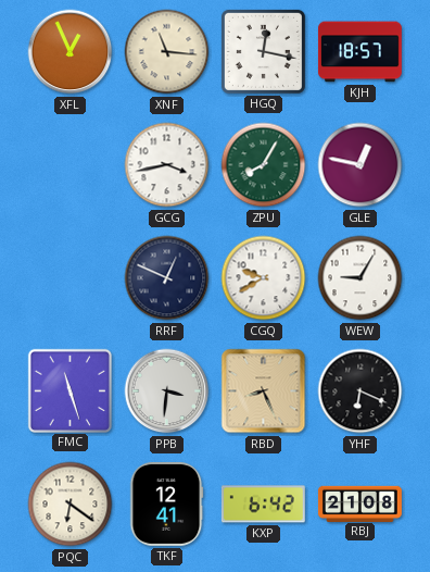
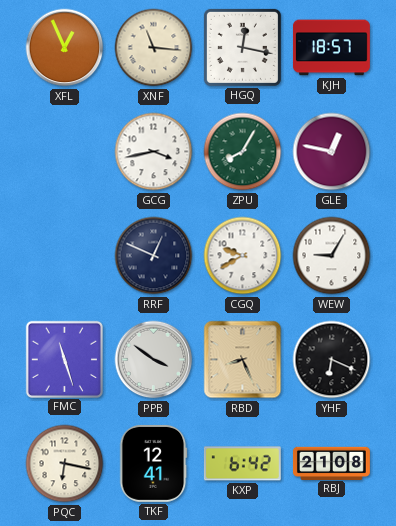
PPB: 3:31 -> 3:51
PQC: 6:21 -> 6:17
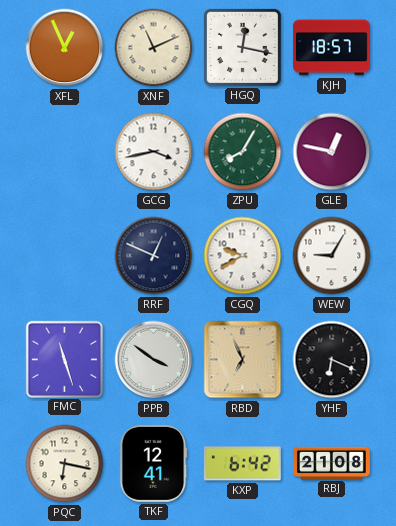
XNF: 11:16 -> 11:11
RBD: 8:26 -> 6:56
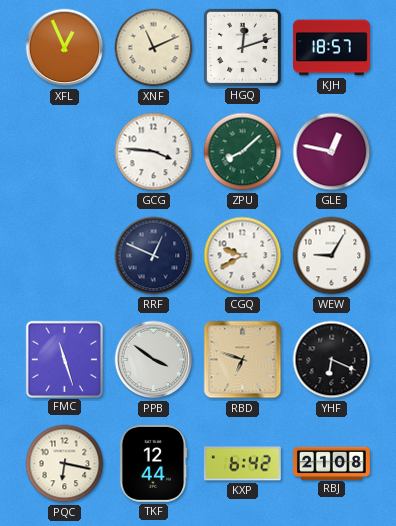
HGQ: 12:17 -> 12:12
GCG: 3:43 -> 3:46
ZPU: 8:05 -> 8:08
RBD: 6:56 -> 6:48
TKF: 12:41 -> 12:44
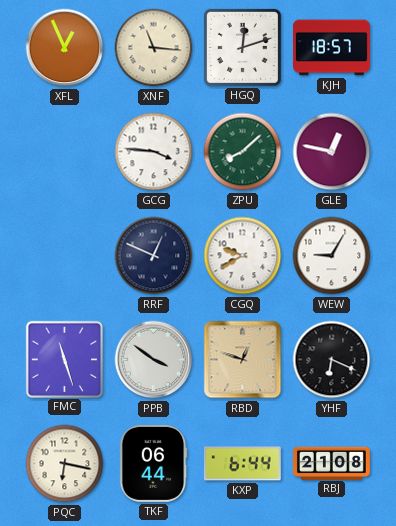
XNF: 11:11 -> 11:16
RBD: 6:48 -> 12:48
TKF: 12:44 -> 06:44
KXP: 6:42 -> 6:44
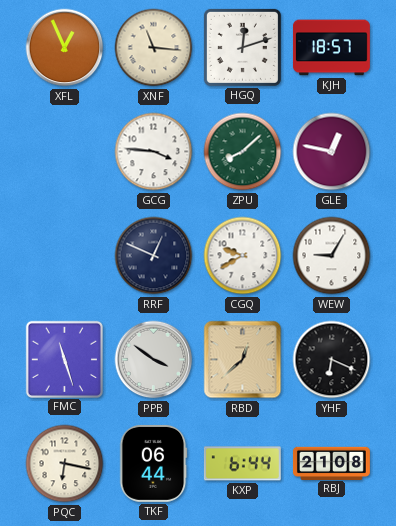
RBD: 12:48 -> 12:38
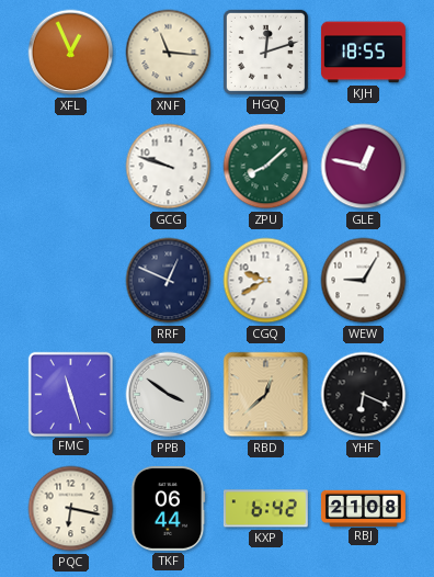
KJH: 18:57 -> 18:55
GCG: 3:46 -> 9:48
KXP: 6:44 -> 6:42
